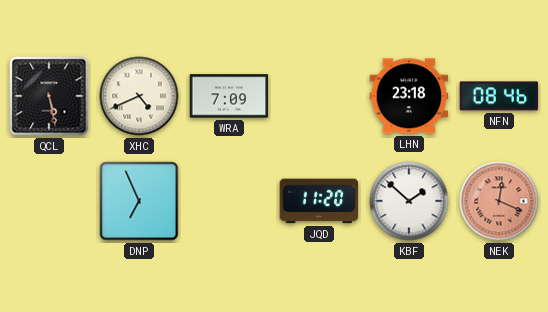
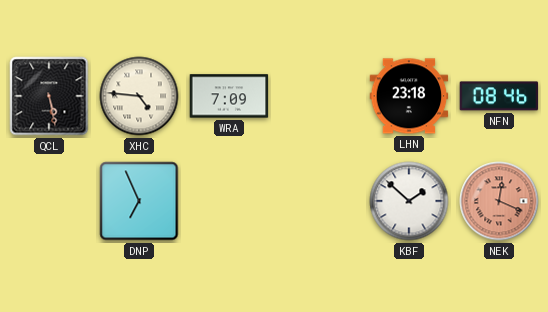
XHC: 4:41 -> 4:46
JQD: 11:20 -> none
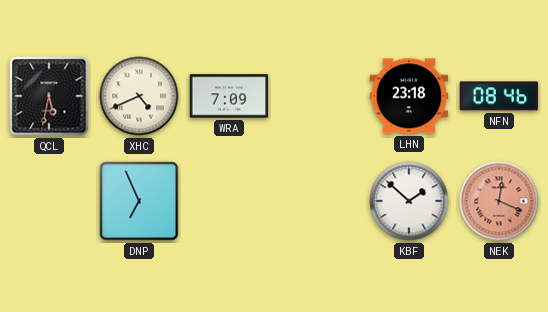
QCL: 5:28 -> 5:32
XHC: 4:46 -> 4:41
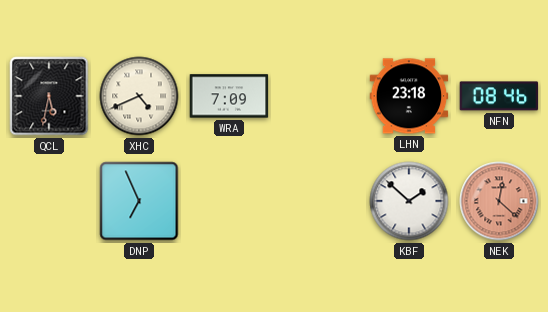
NEK: 12:19 -> 12:22
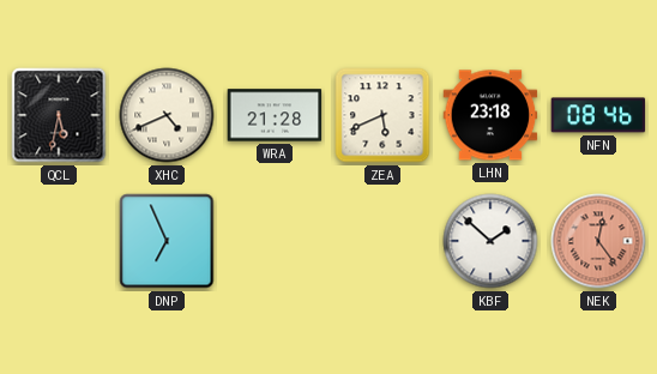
WRA: 7:09 -> 21:28
ZEA: none -> 5:41
NEK: 12:22 -> 12:24
